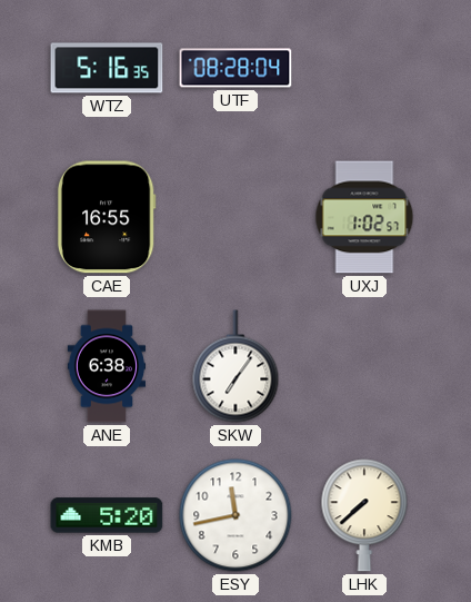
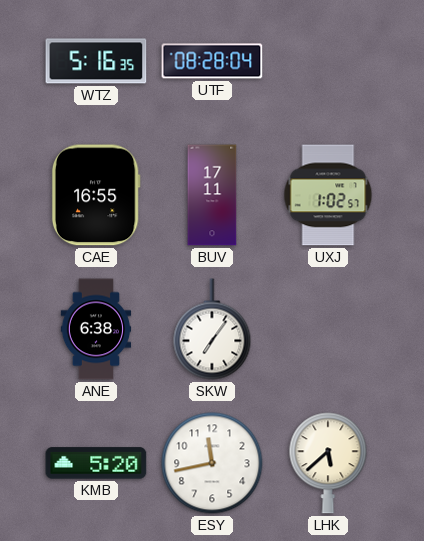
BUV: none -> 17:11
LHK: 7:38 -> 5:38
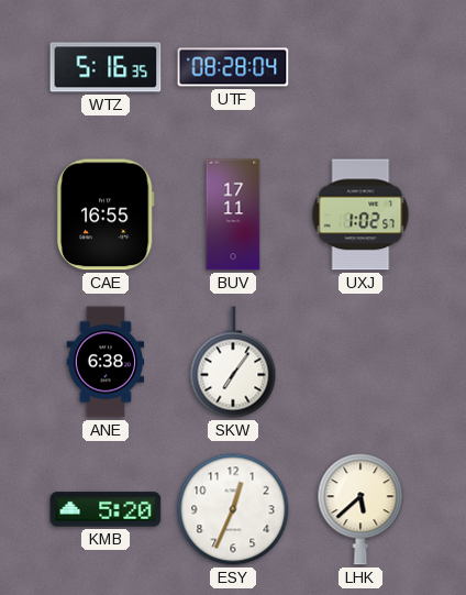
ESY: 11:43 -> 12:34
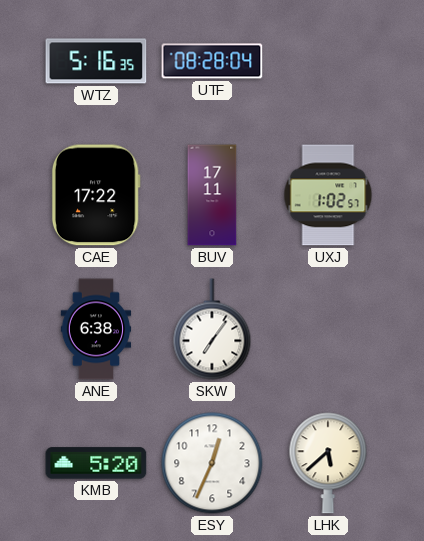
CAE: 16:55 -> 17:22
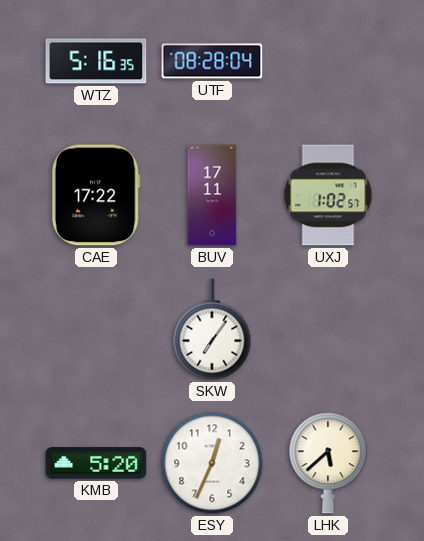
ANE: 6:38 -> none
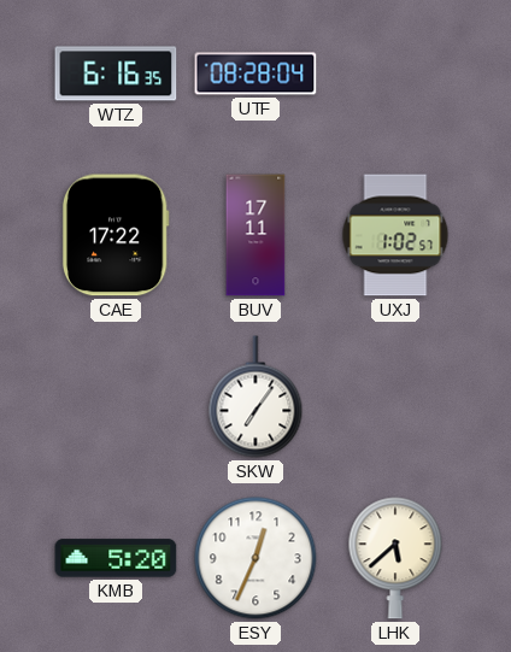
WTZ: 5:16 -> 6:16
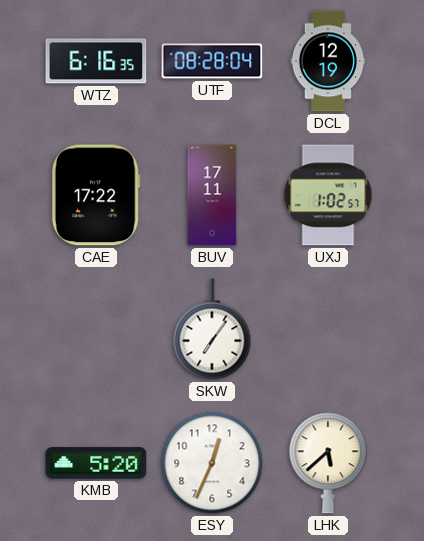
DCL: none -> 12:19
